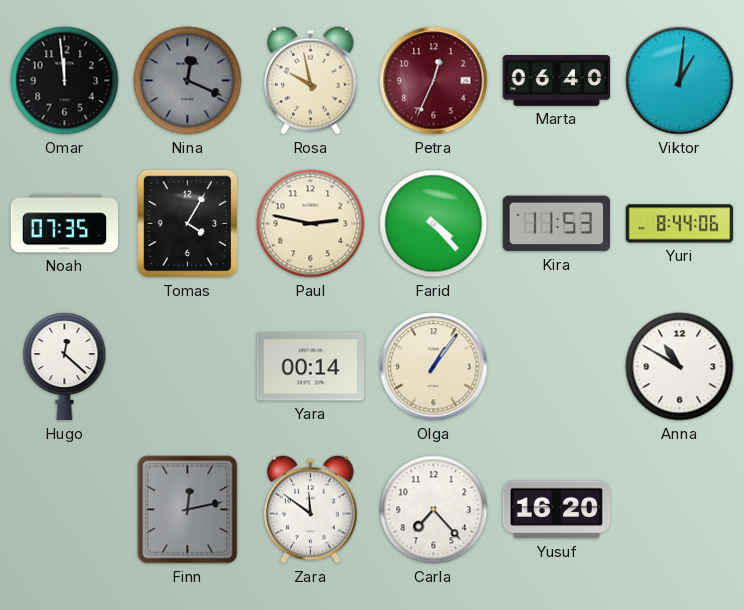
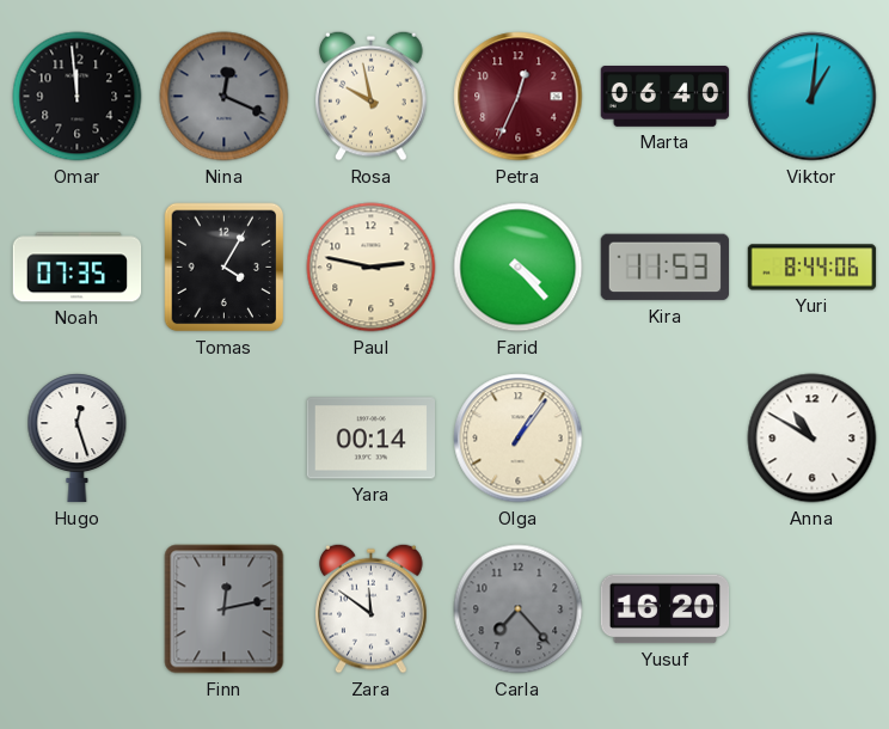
Hugo: 12:22 -> 12:27
Carla dial: white -> grey
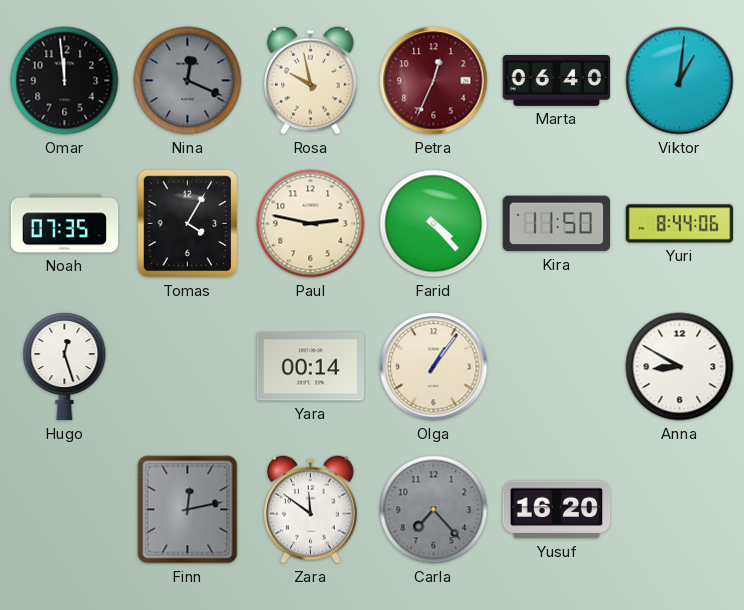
Kira: 11:53 -> 11:50
Anna: 10:50 -> 8:50
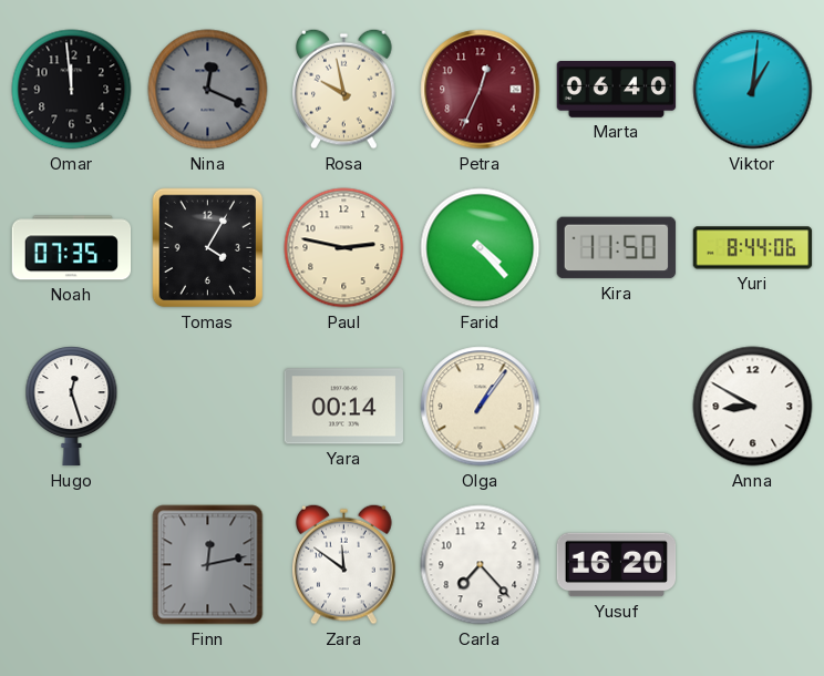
Carla dial: grey -> white
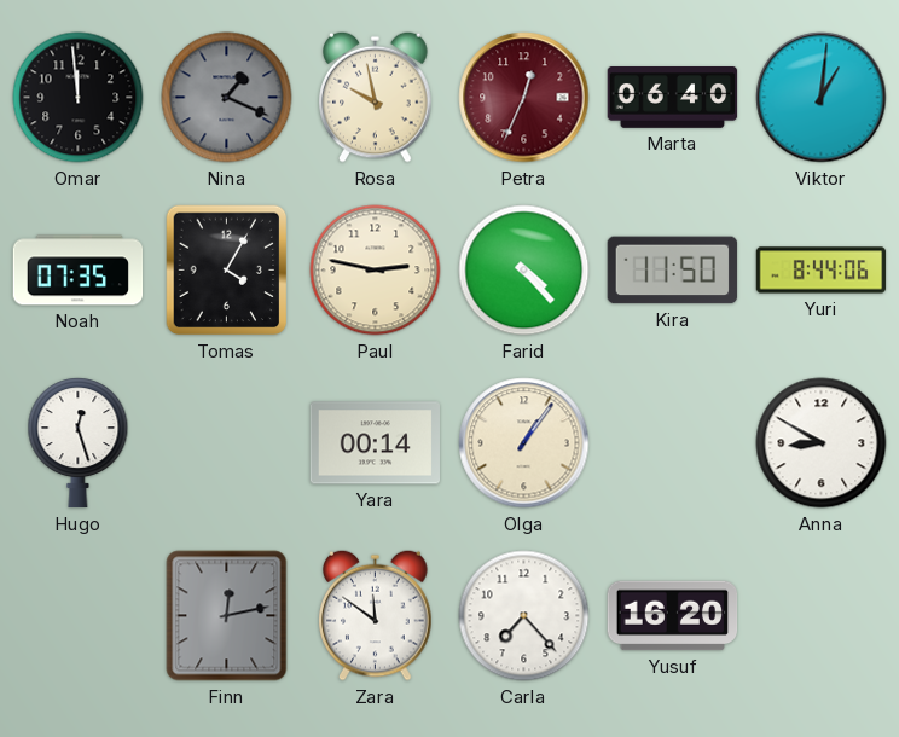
Nina: 12:19 -> 1:19
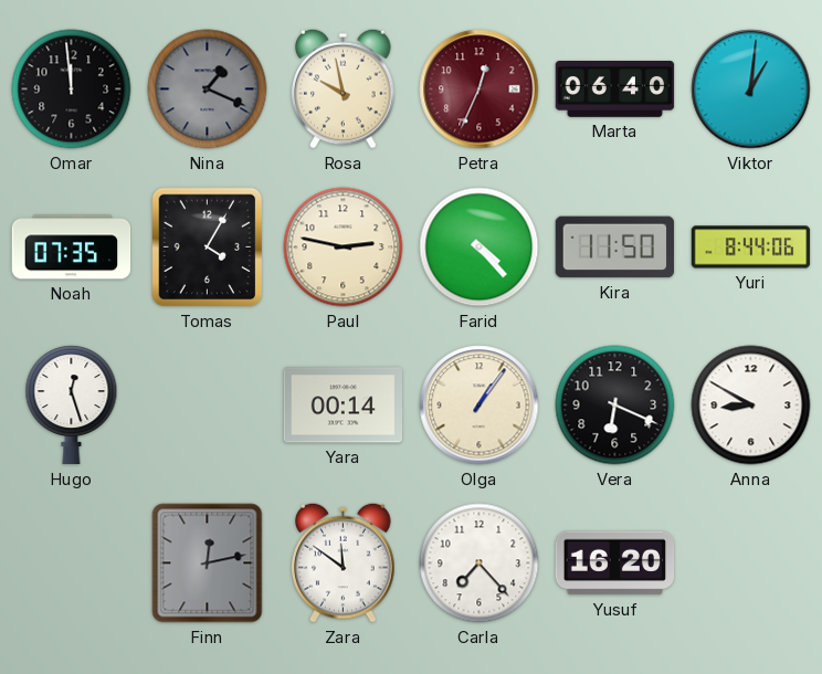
Vera: none -> 6:19
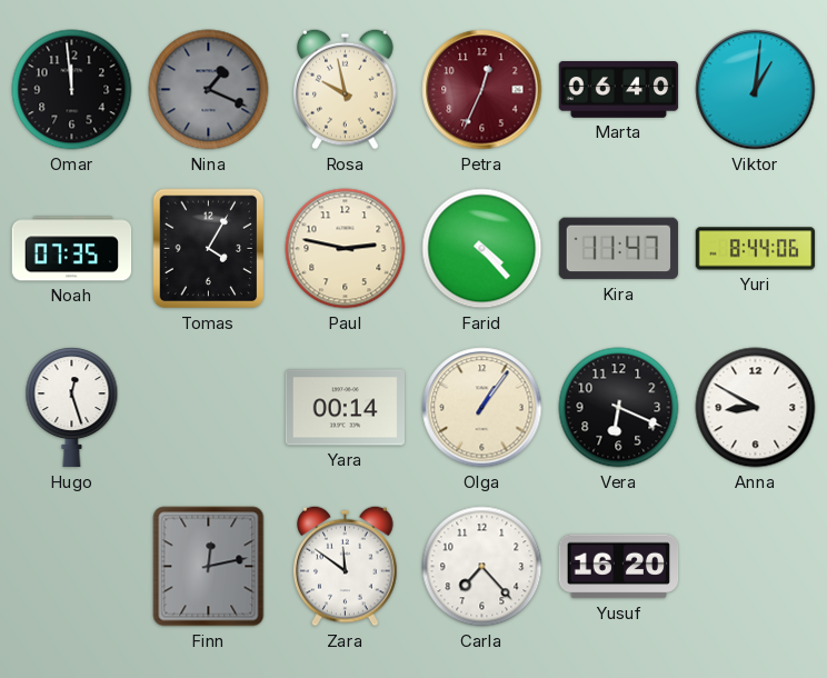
Kira: 11:50 -> 11:47
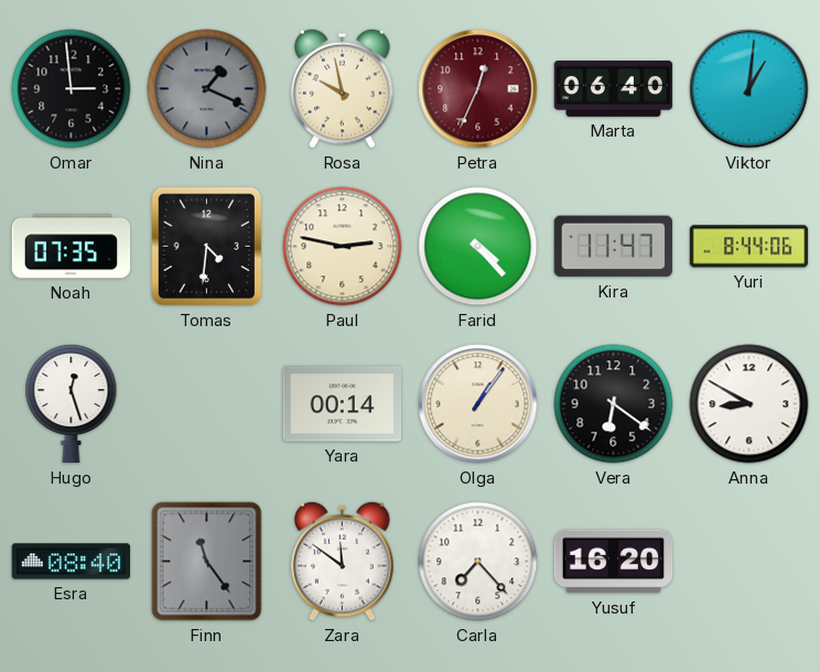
Omar: 11:59 -> 2:59
Tomas: 4:05 -> 4:31
Vera: 6:19 -> 6:21
Esra: none -> 08:40
Finn: 12:13 -> 11:24
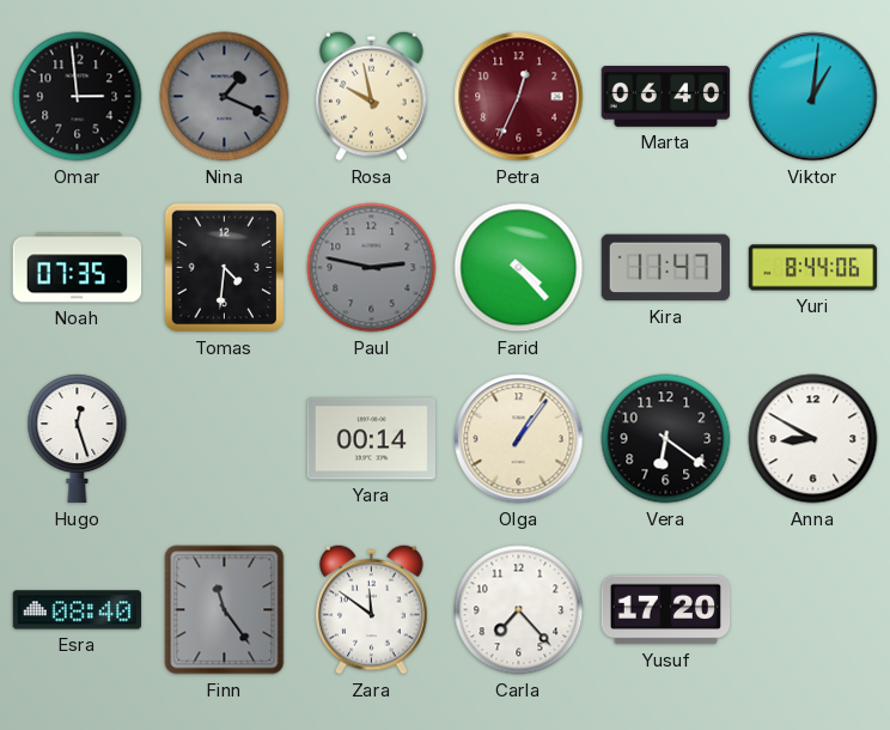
Paul dial: cream -> grey
Yusuf: 16:20 -> 17:20
